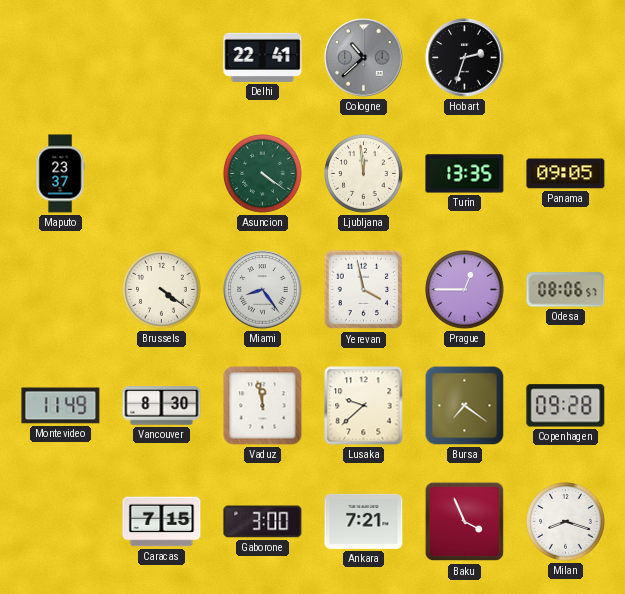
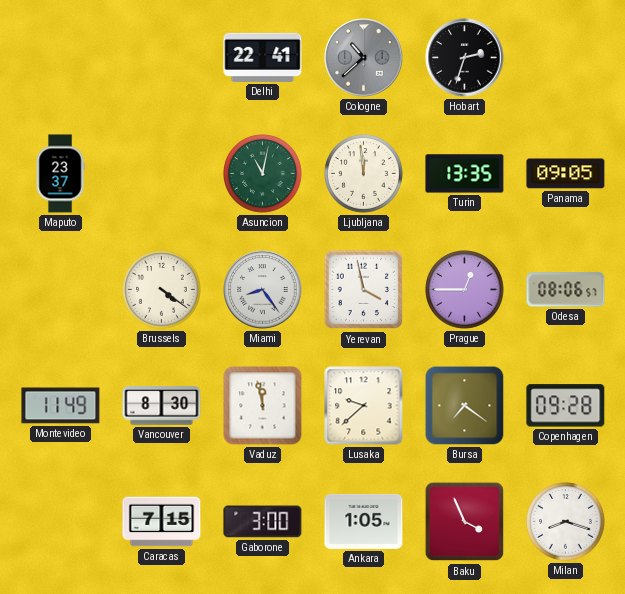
Asuncion: 4:21 -> 11:02
Ankara: 7:21 -> 1:05
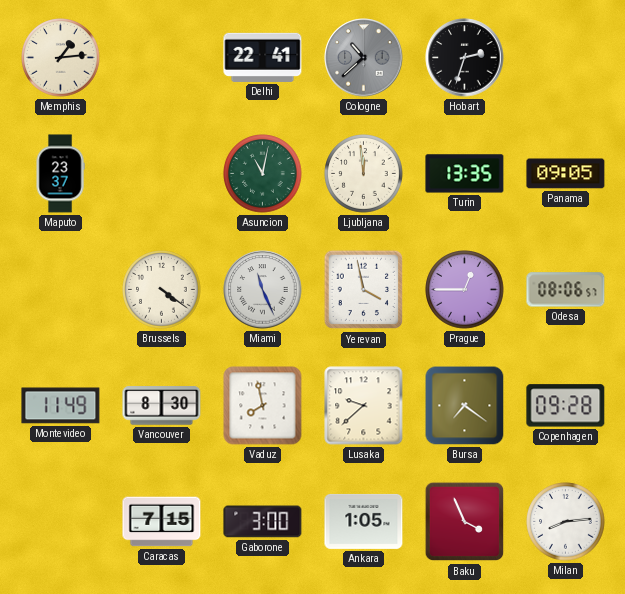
Memphis: none -> 1:14
Miami: 8:24 -> 11:26
Vaduz: 11:58 -> 7:58
Milan: 8:18 -> 8:14
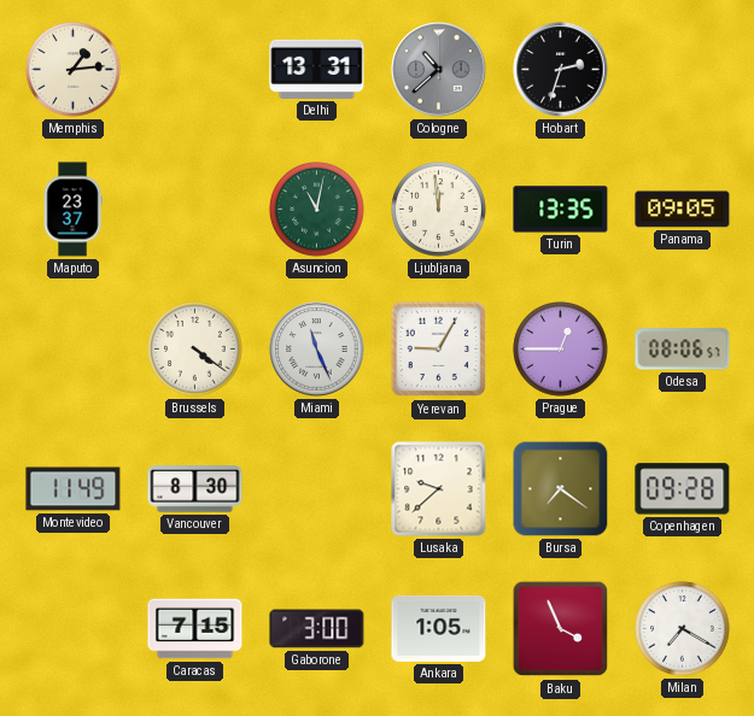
Delhi: 22:41 -> 13:31
Yerevan: 3:58 -> 9:05
Vaduz: 7:58 -> none
Milan: 8:14 -> 7:20
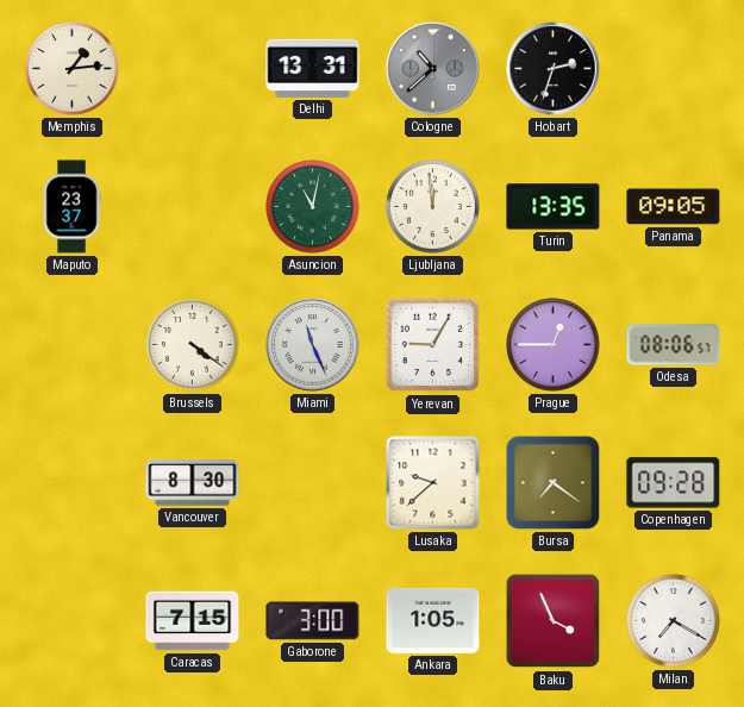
Montevideo: 11:49 -> none
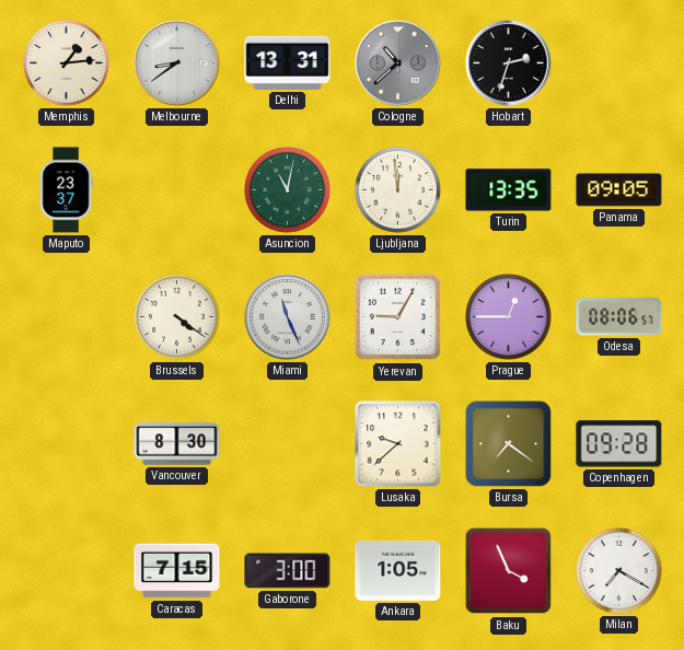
Melbourne: none -> 8:39
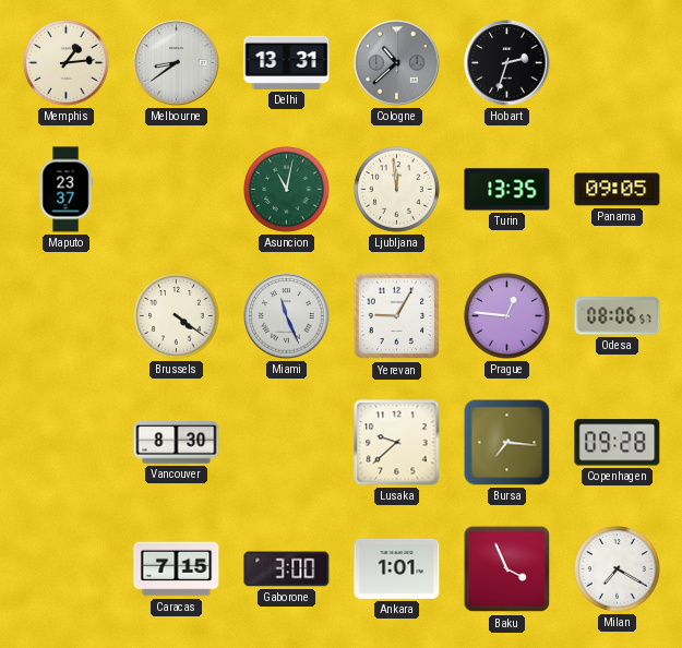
Prague: 12:45 -> 12:46
Bursa: 7:21 -> 7:16
Ankara: 1:05 -> 1:01
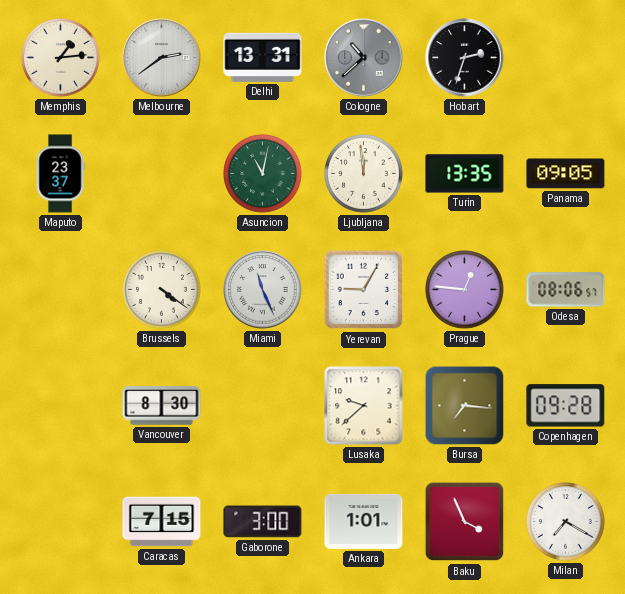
Melbourne: 8:39 -> 2:39
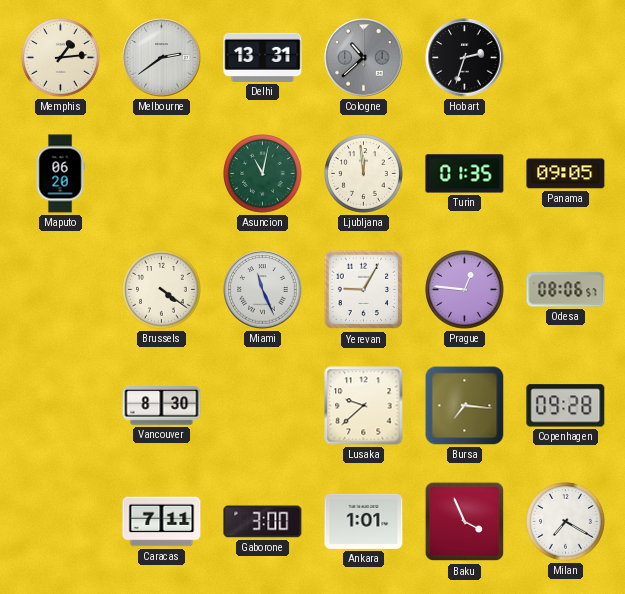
Maputo: 23:37 -> 06:20
Turin: 13:35 -> 01:35
Caracas: 7:15 -> 7:11
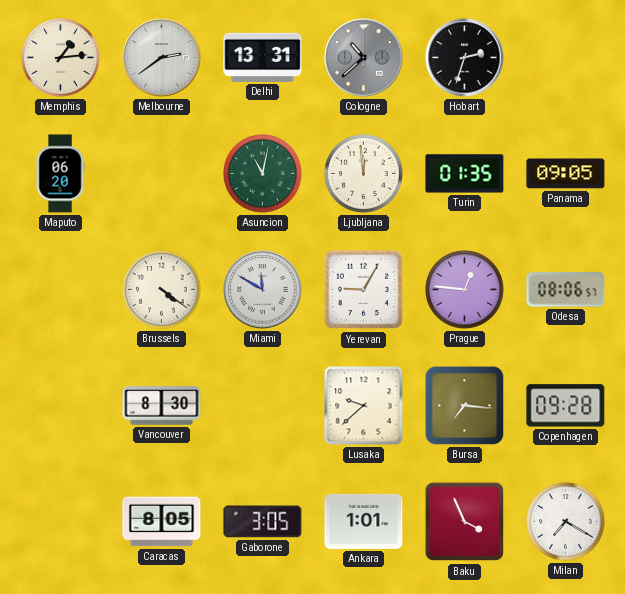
Miami: 11:26 -> 11:50
Caracas: 7:11 -> 8:05
Gaborone: 3:00 -> 3:05
